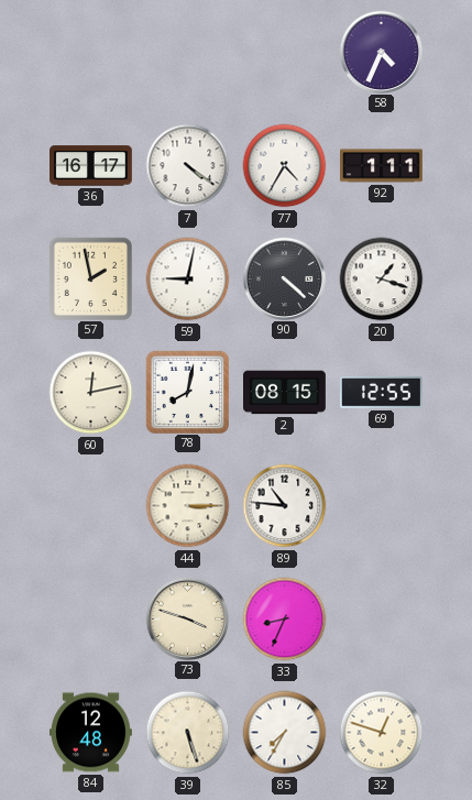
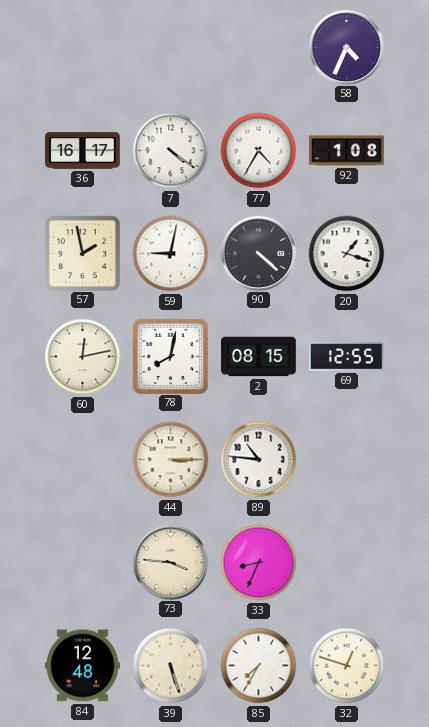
92: 1:11 -> 1:08
73: 3:48 -> 3:46
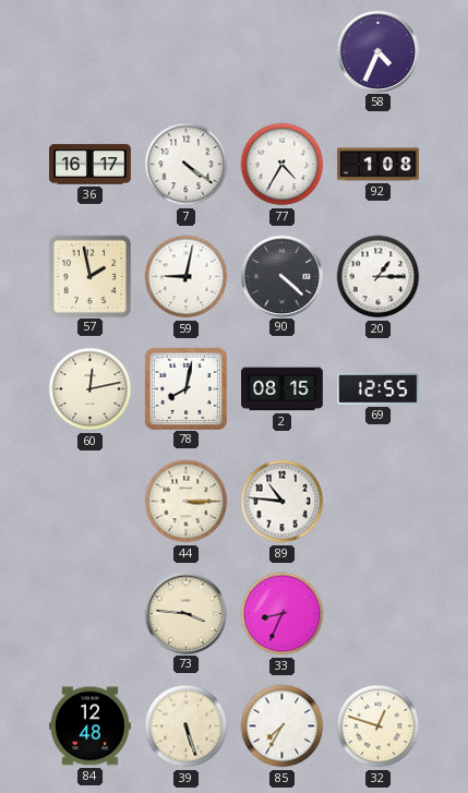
20: 1:18 -> 1:15
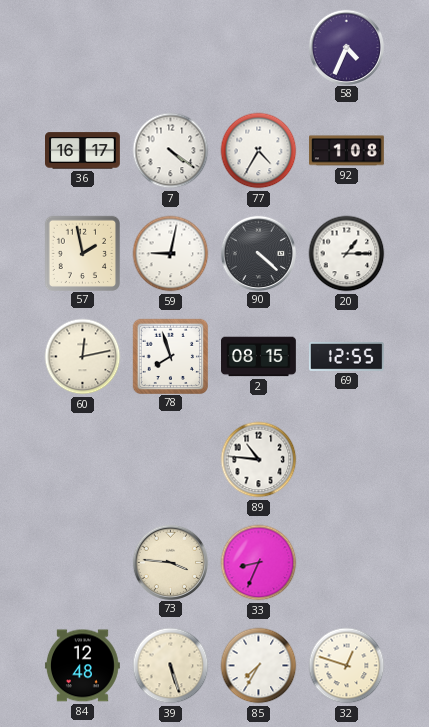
78: 8:02 -> 7:57
44: 3:15 -> none
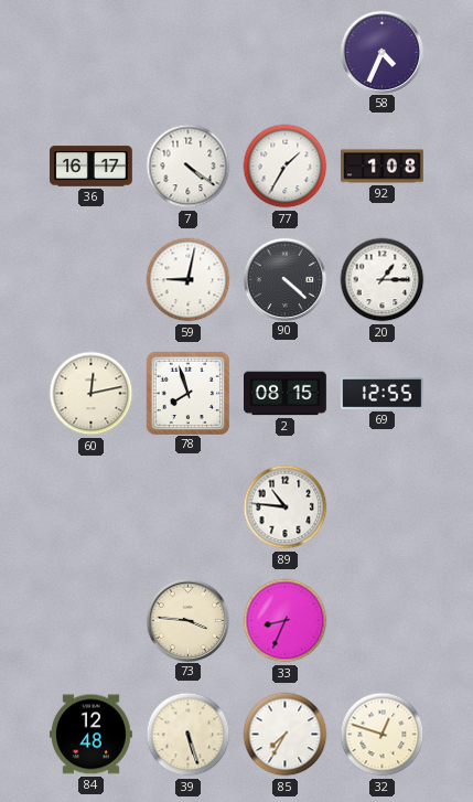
77: 4:35 -> 1:35
57: 1:58 -> none
